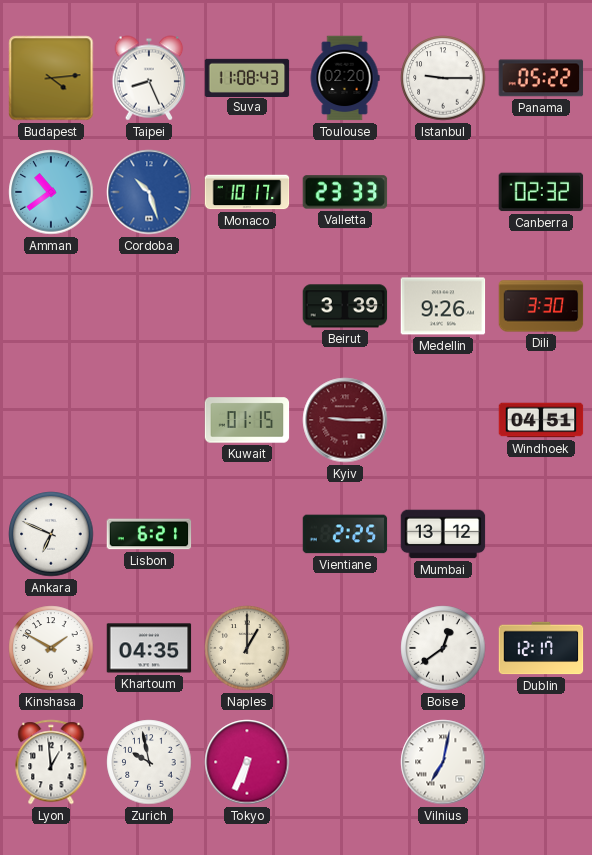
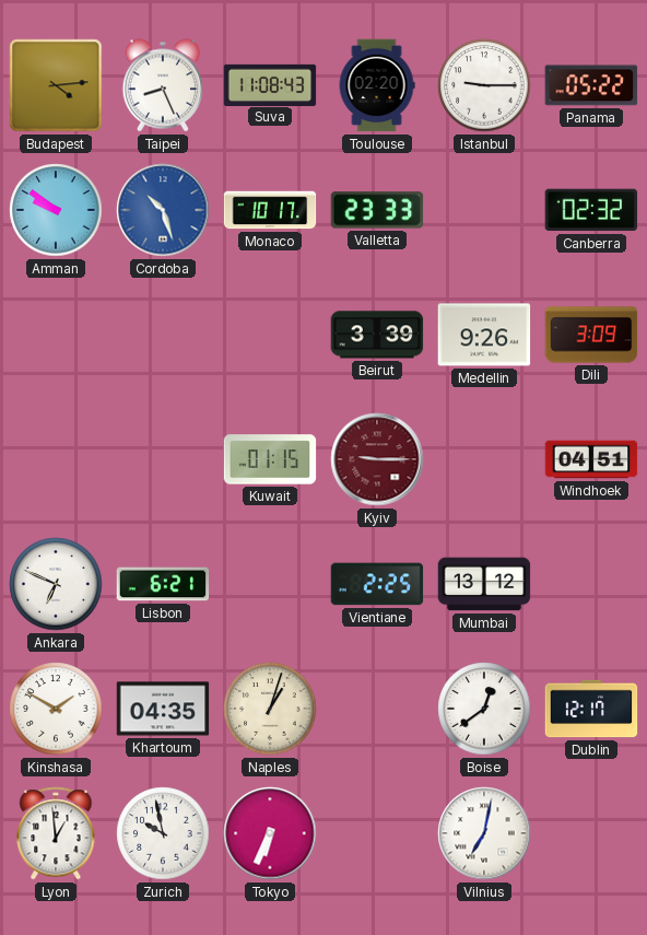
Amman: 10:39 -> 9:51
Dili: 3:30 -> 3:09
Naples: 1:00 -> 1:03
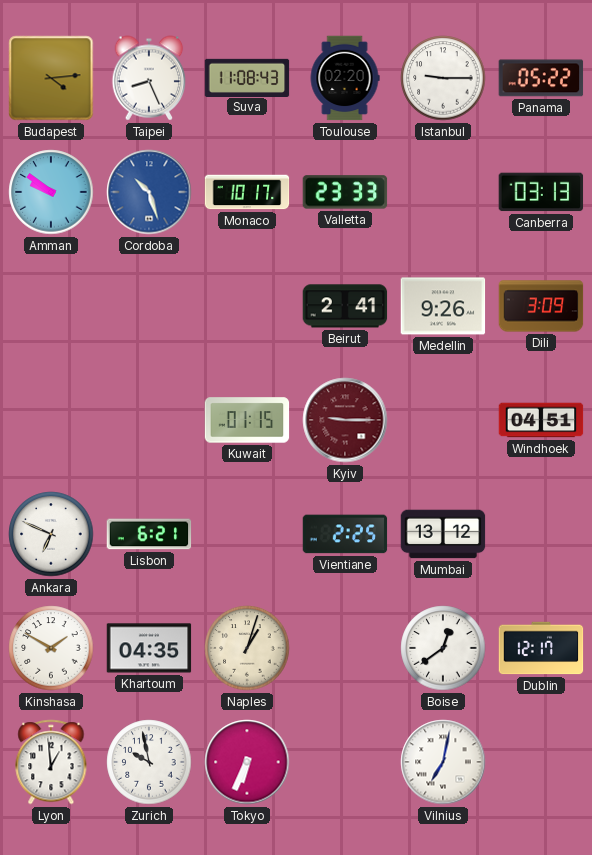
Canberra: 02:32 -> 03:13
Beirut: 3:39 -> 2:41
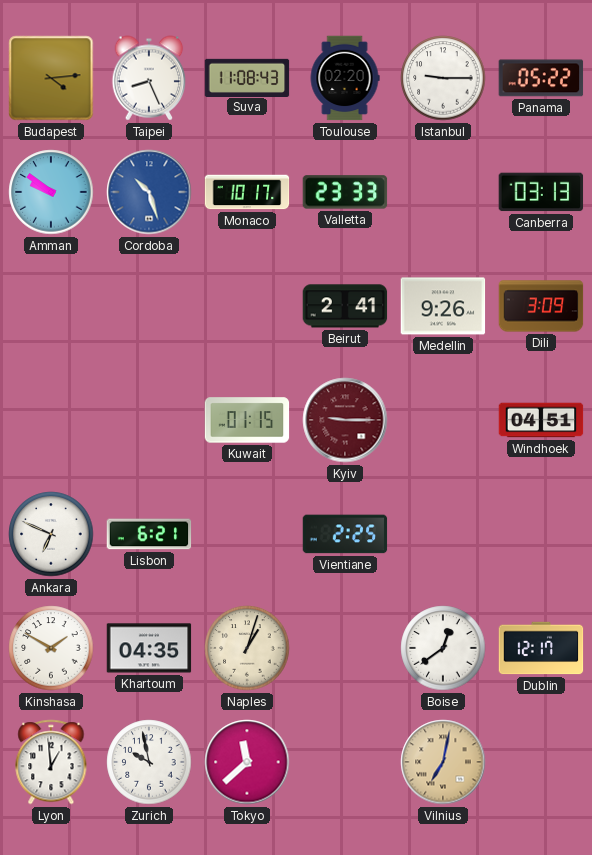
Mumbai: 13:12 -> none
Tokyo: 6:34 -> 11:38
Vilnius dial: white -> champagne
